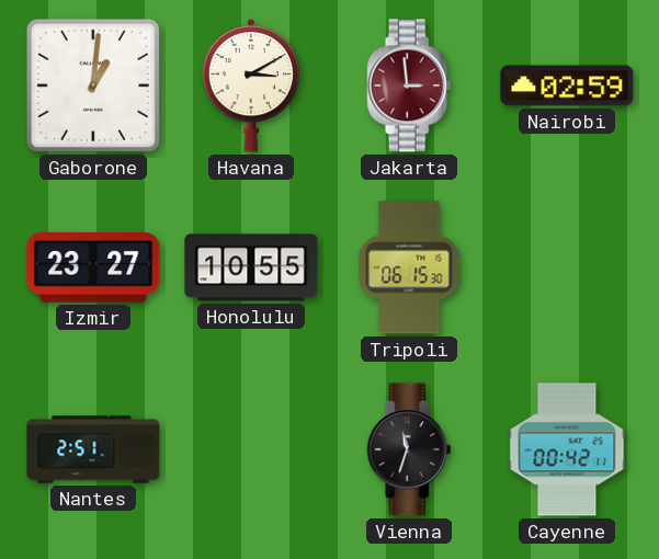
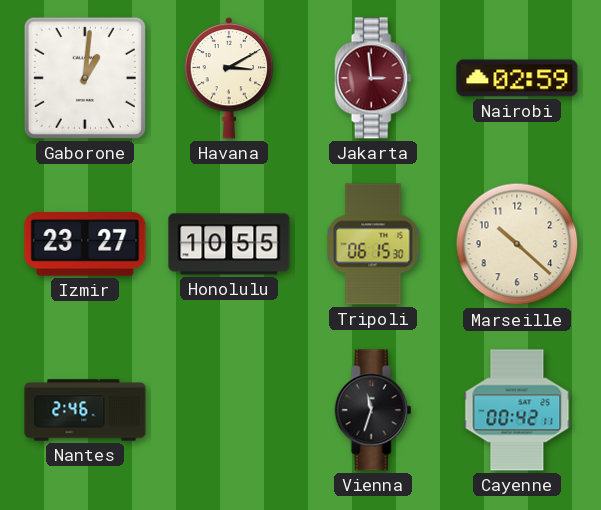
Marseille: none -> 10:22
Nantes: 2:51 -> 2:46
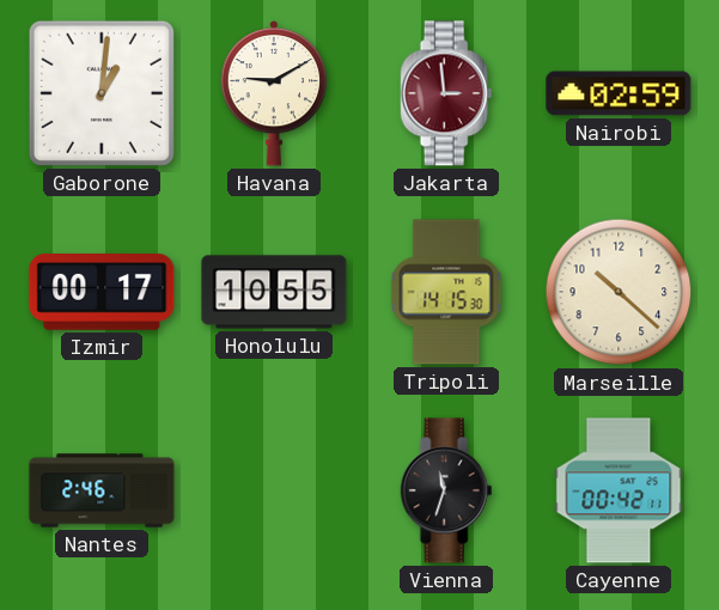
Havana: 3:10 -> 9:10
Izmir: 23:27 -> 00:17
Tripoli: 06:15 -> 14:15
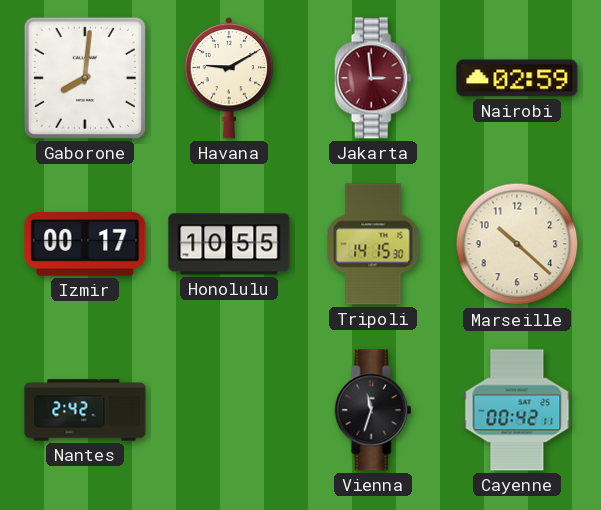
Gaborone: 1:01 -> 8:01
Nantes: 2:46 -> 2:42
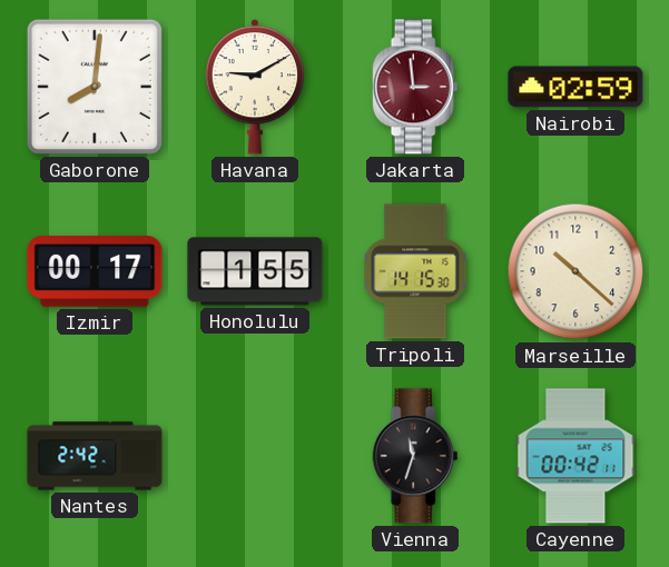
Honolulu: 10:55 -> 1:55
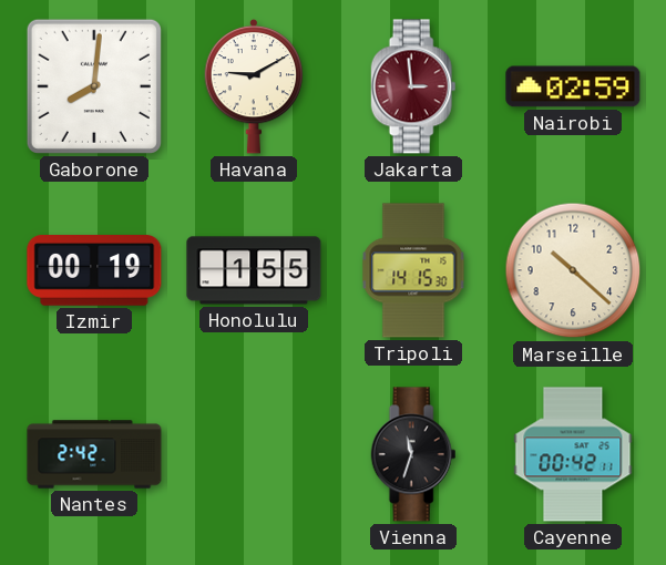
Izmir: 00:17 -> 00:19
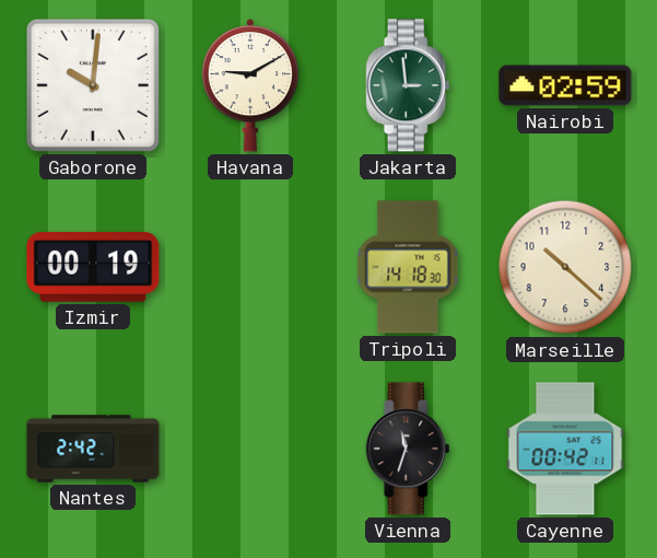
Gaborone: 8:01 -> 10:01
Jakarta dial: burgundy -> green
Honolulu: 1:55 -> none
Tripoli: 14:15 -> 14:18
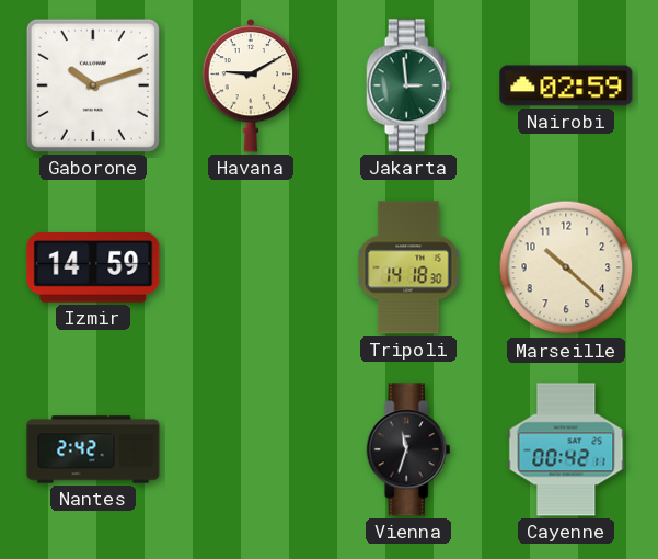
Gaborone: 10:01 -> 10:12
Izmir: 00:19 -> 14:59
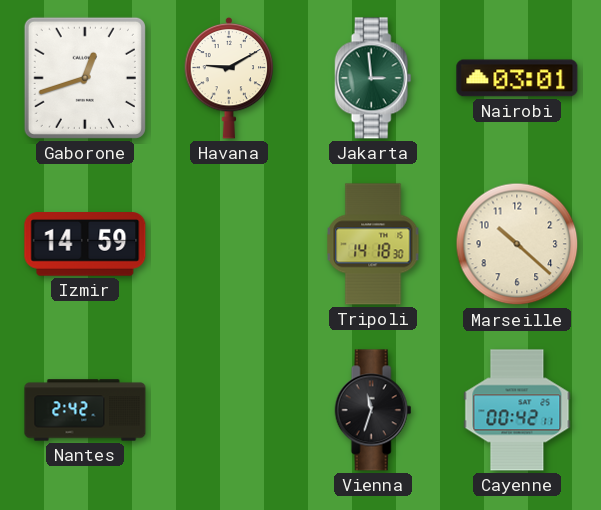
Gaborone: 10:12 -> 12:42
Nairobi: 02:59 -> 03:01
